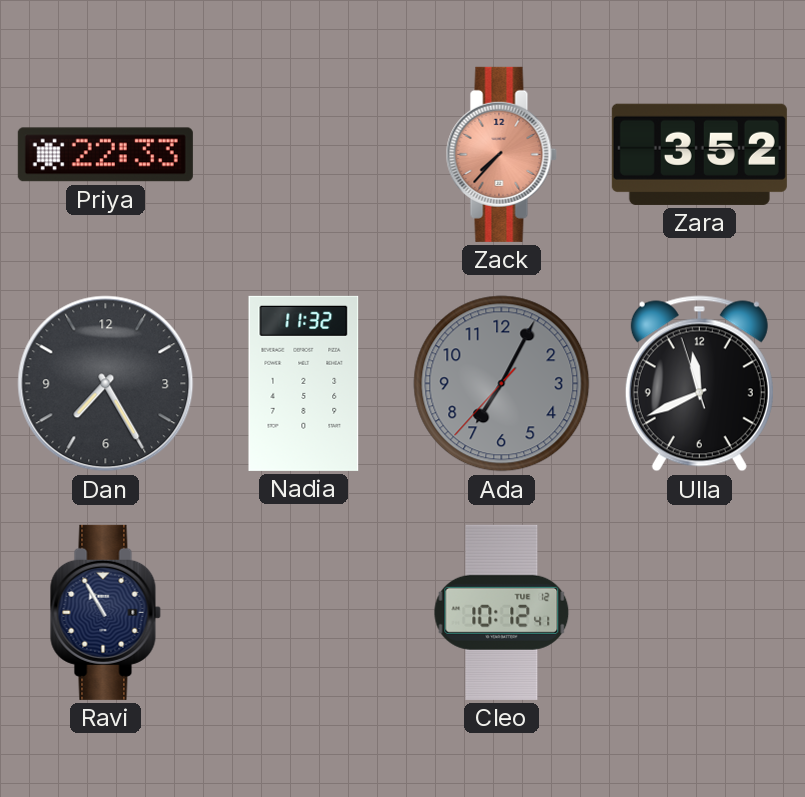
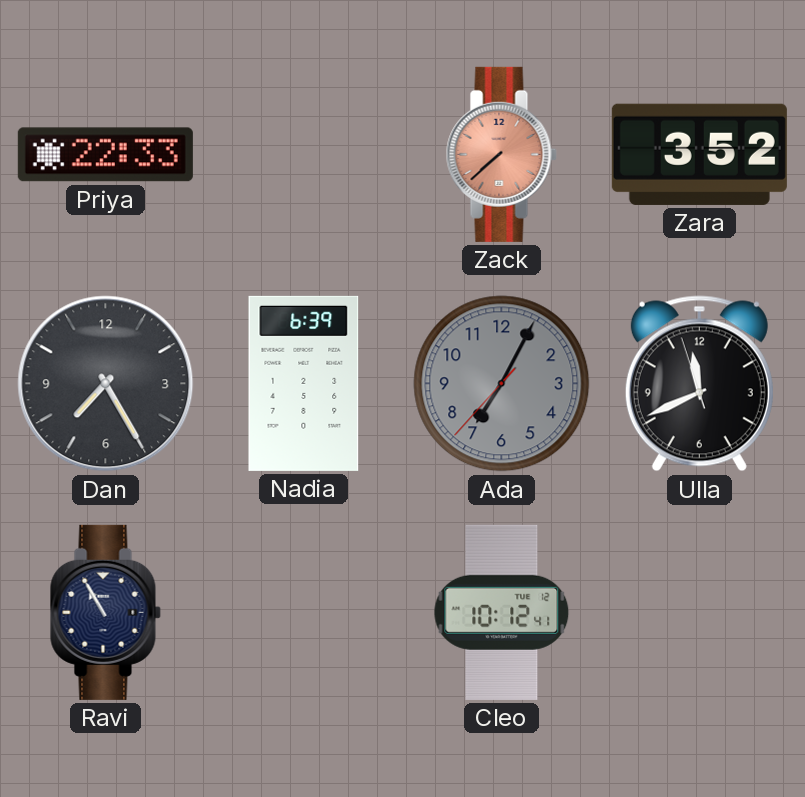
Zack: 7:37 -> 7:38
Nadia: 11:32 -> 6:39
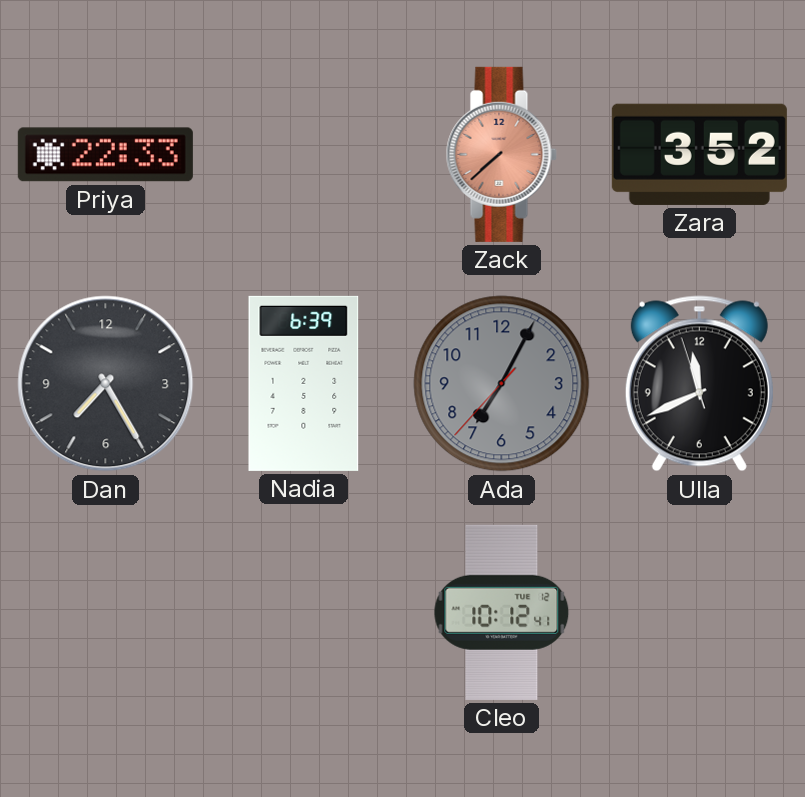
Ravi: 10:55 -> none
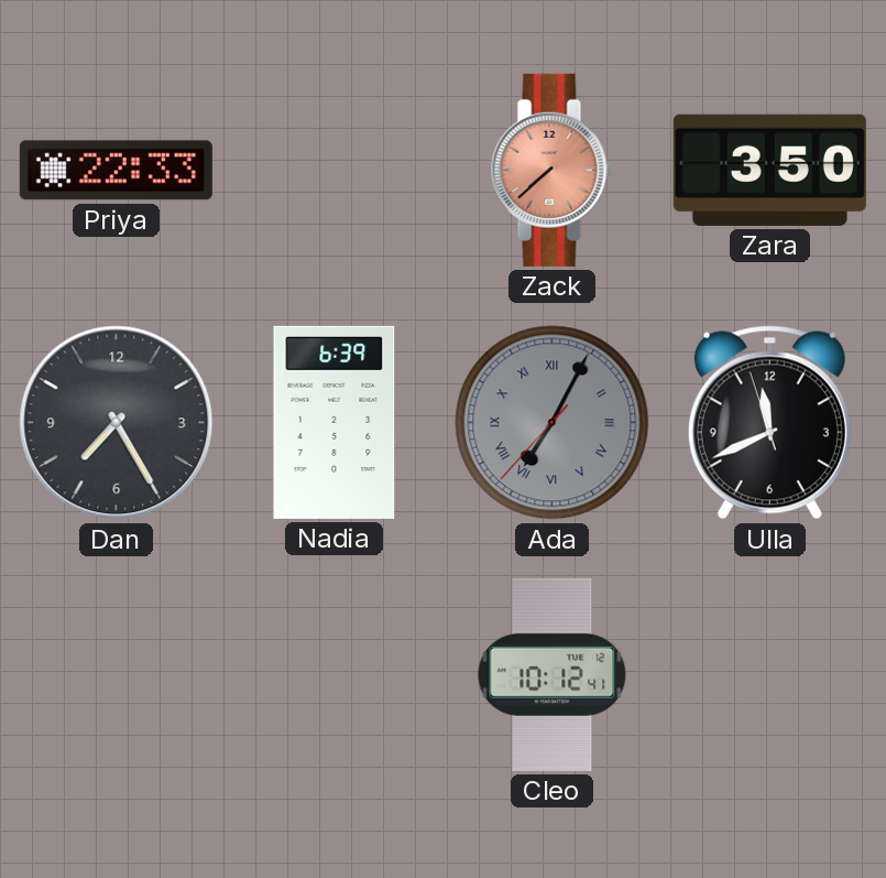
Zara: 3:52 -> 3:50
Ada numerals: Arabic -> Roman
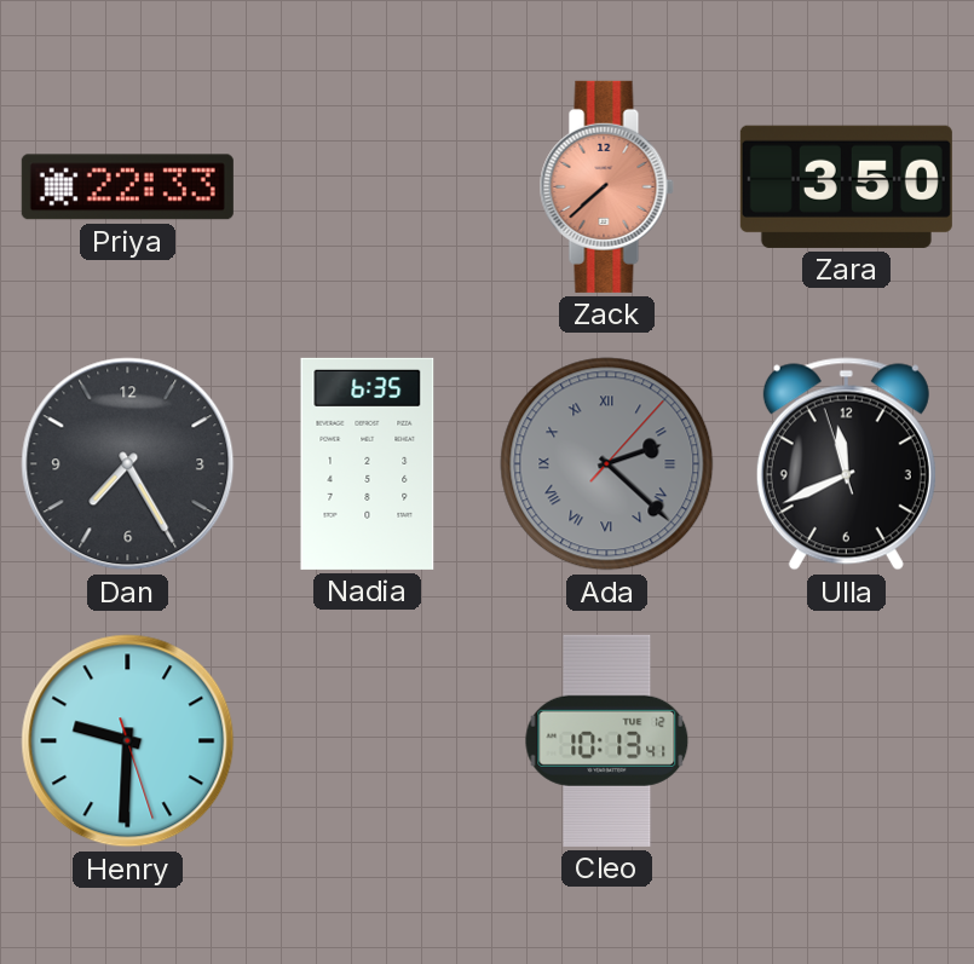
Nadia: 6:39 -> 6:35
Ada: 7:04 -> 2:22
Henry: none -> 9:30
Cleo: 10:12 -> 10:13
